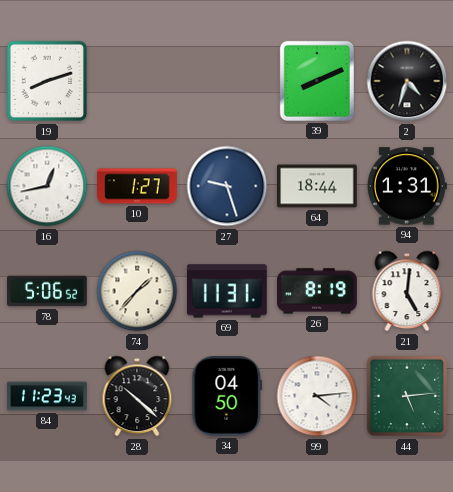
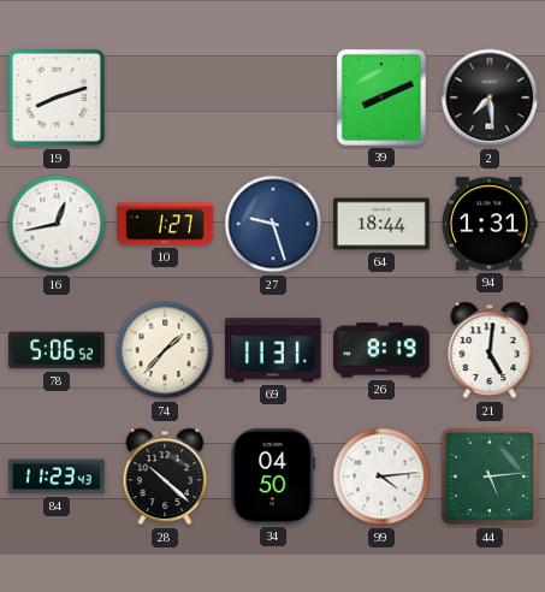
2: 4:33 -> 7:29
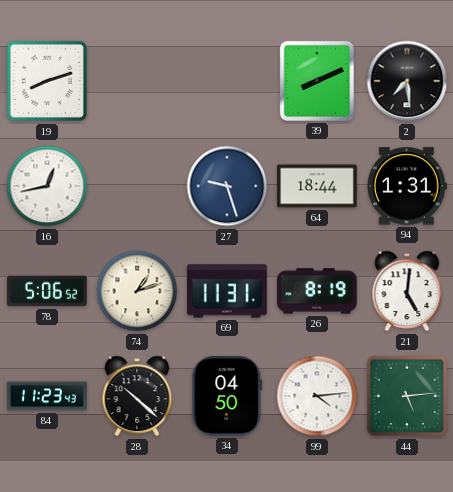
10: 1:27 -> none
74: 1:37 -> 1:12
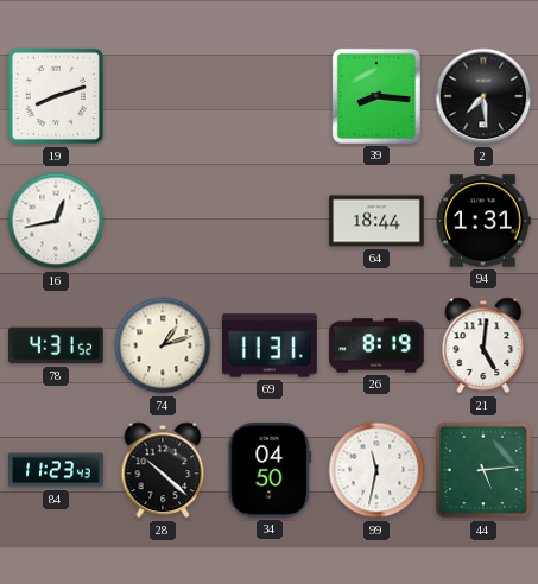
39: 8:11 -> 8:16
27: 9:27 -> none
78: 5:06 -> 4:31
99: 4:14 -> 11:32
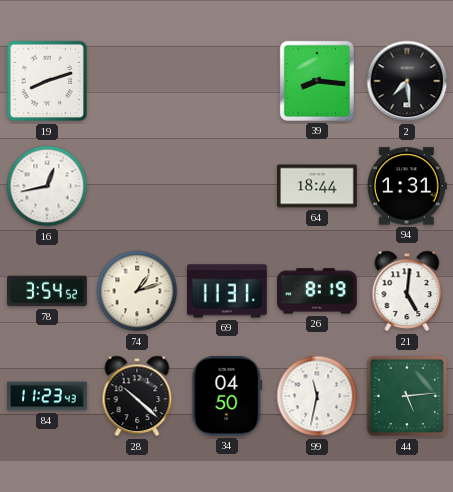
78: 4:31 -> 3:54
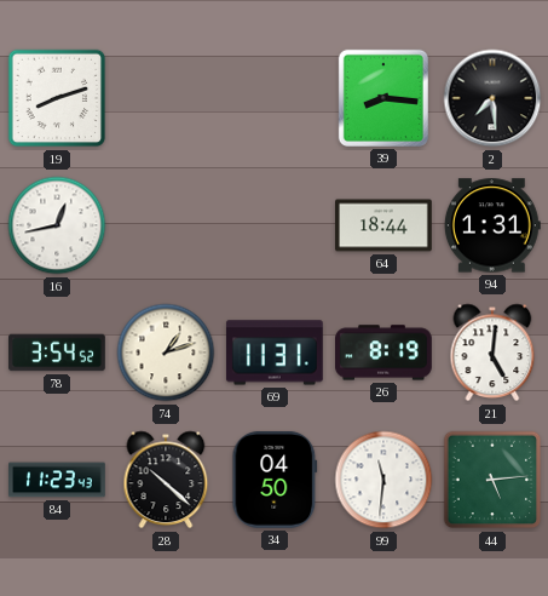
99: 11:32 -> 11:31
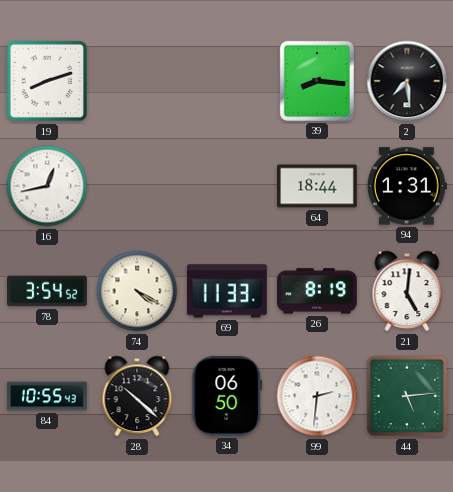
74: 1:12 -> 4:20
69: 11:31 -> 11:33
84: 11:23 -> 10:55
34: 04:50 -> 06:50
99: 11:31 -> 2:31
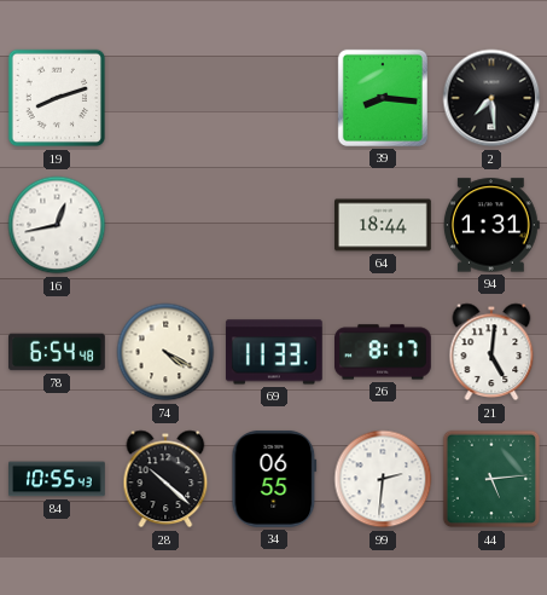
78: 3:54 -> 6:54
26: 8:19 -> 8:17
34: 06:50 -> 06:55
